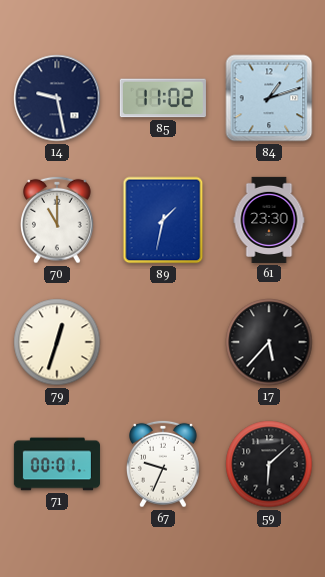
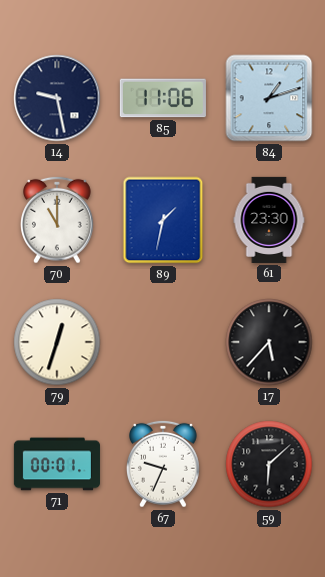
85: 11:02 -> 11:06
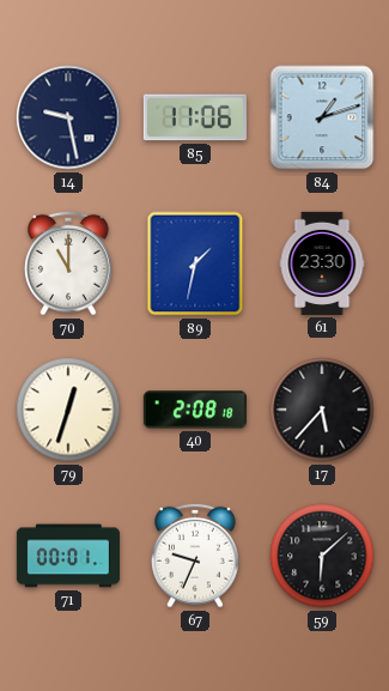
40: none -> 2:08
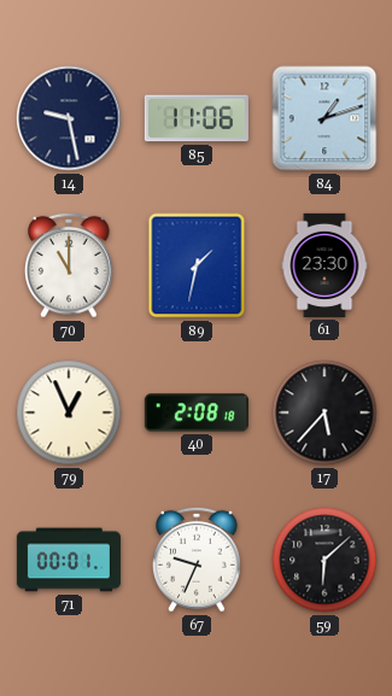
79: 12:33 -> 12:56
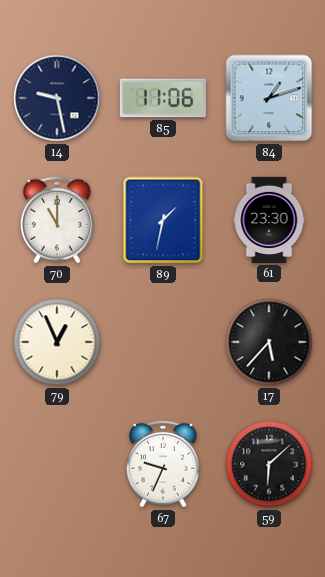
40: 2:08 -> none
71: 00:01 -> none
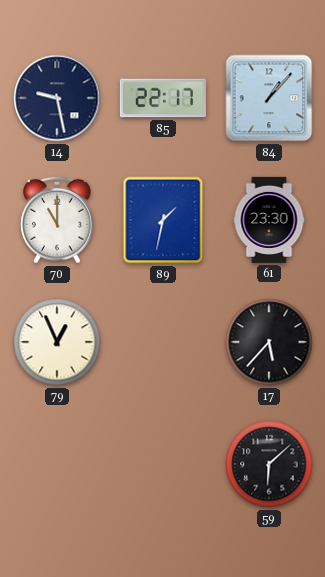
85: 11:06 -> 22:17
84: 1:12 -> 1:07
67: 9:34 -> none
